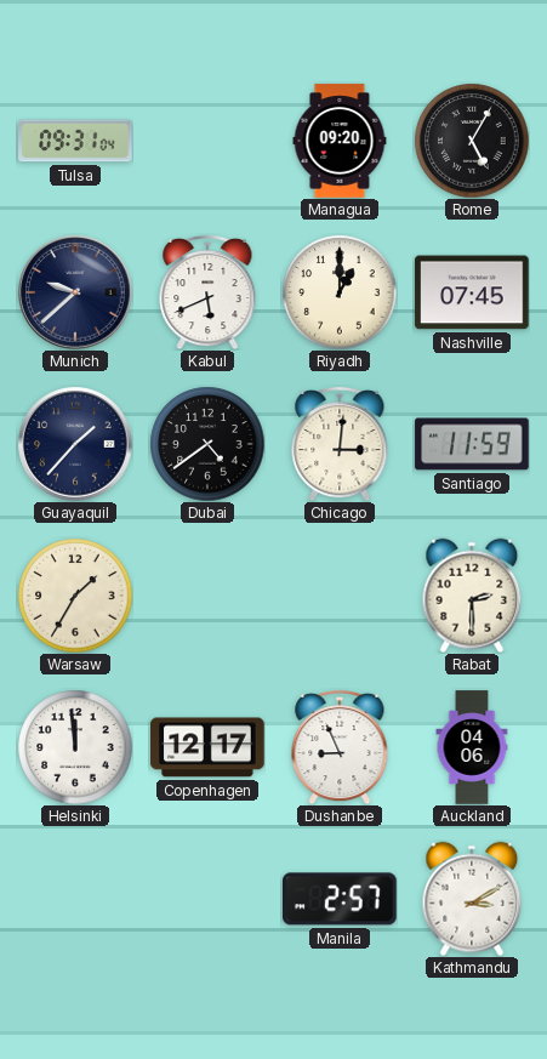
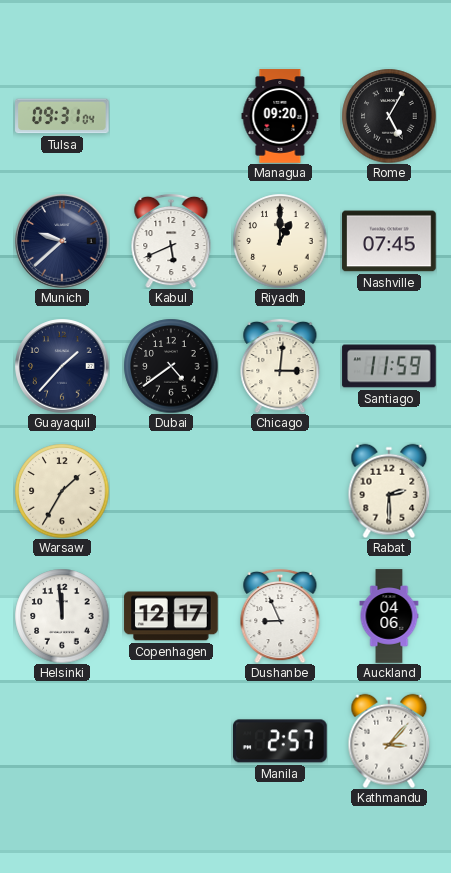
Kathmandu: 3:10 -> 3:07
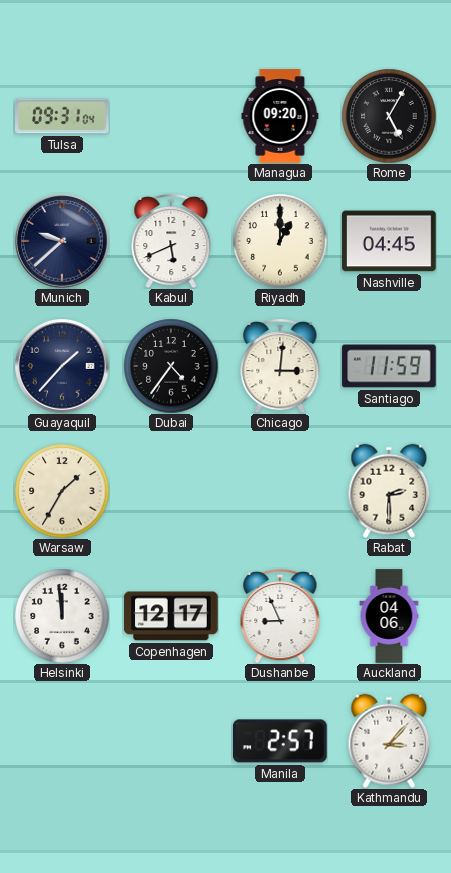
Nashville: 07:45 -> 04:45
Dubai: 4:39 -> 4:36
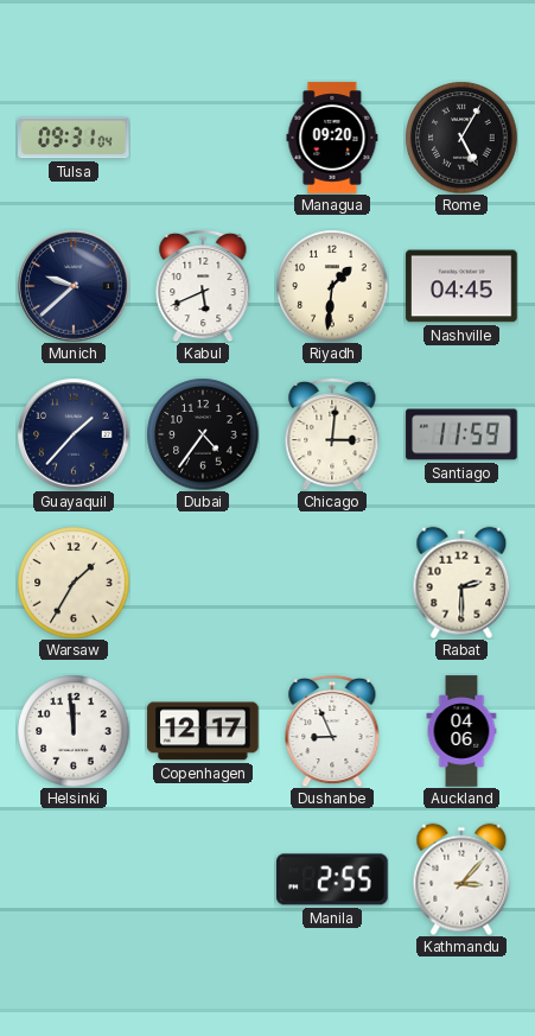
Riyadh: 1:00 -> 1:31
Manila: 2:57 -> 2:55
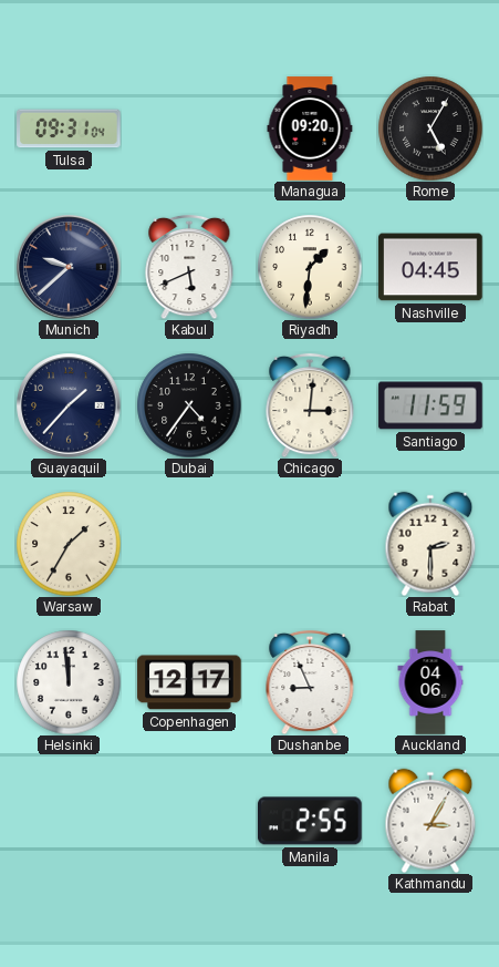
Kathmandu: 3:07 -> 3:05
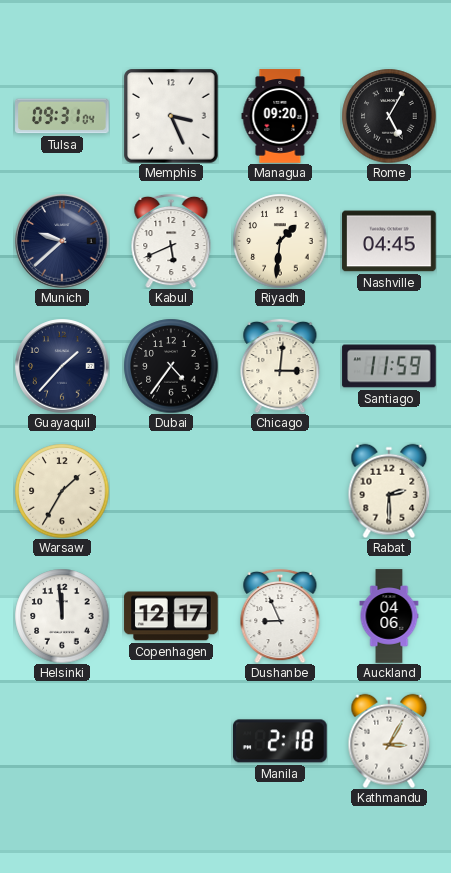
Memphis: none -> 3:26
Manila: 2:55 -> 2:18
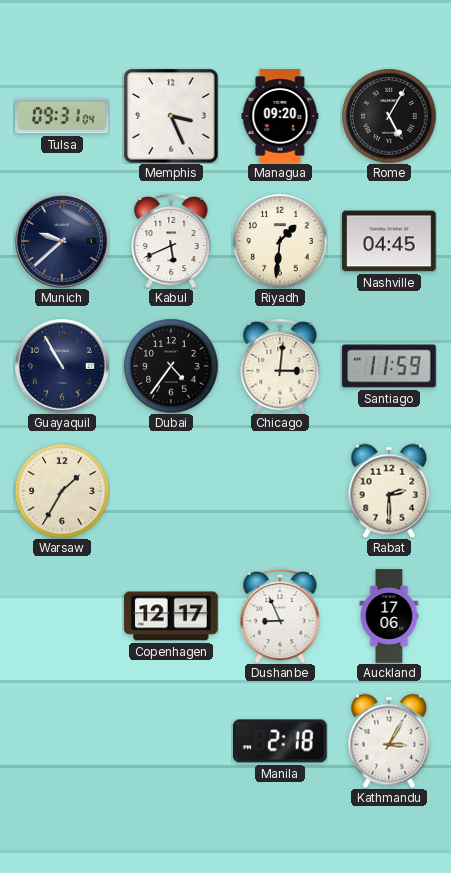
Guayaquil: 1:37 -> 10:55
Helsinki: 11:59 -> none
Auckland: 04:06 -> 17:06
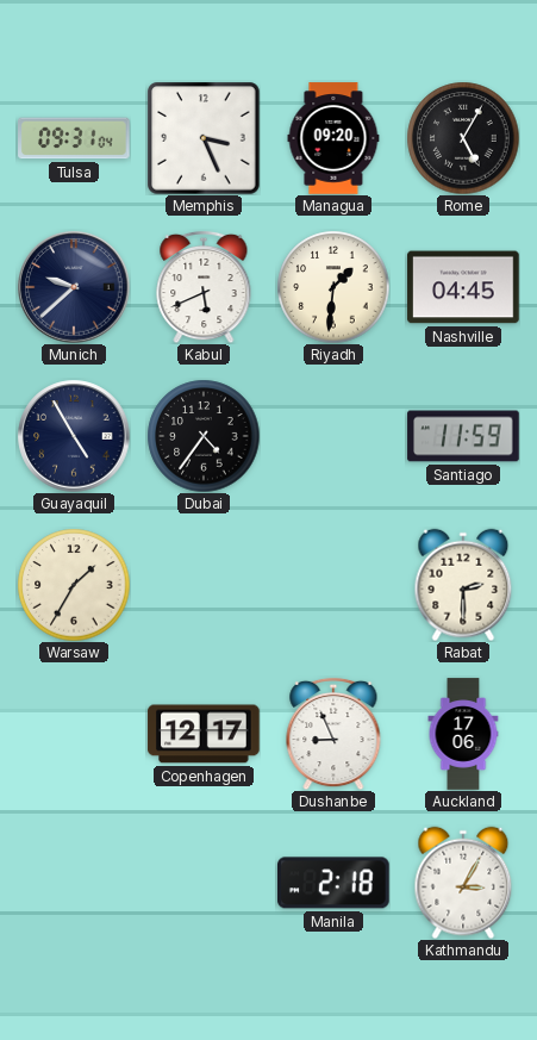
Guayaquil: 10:55 -> 4:55
Chicago: 3:01 -> none
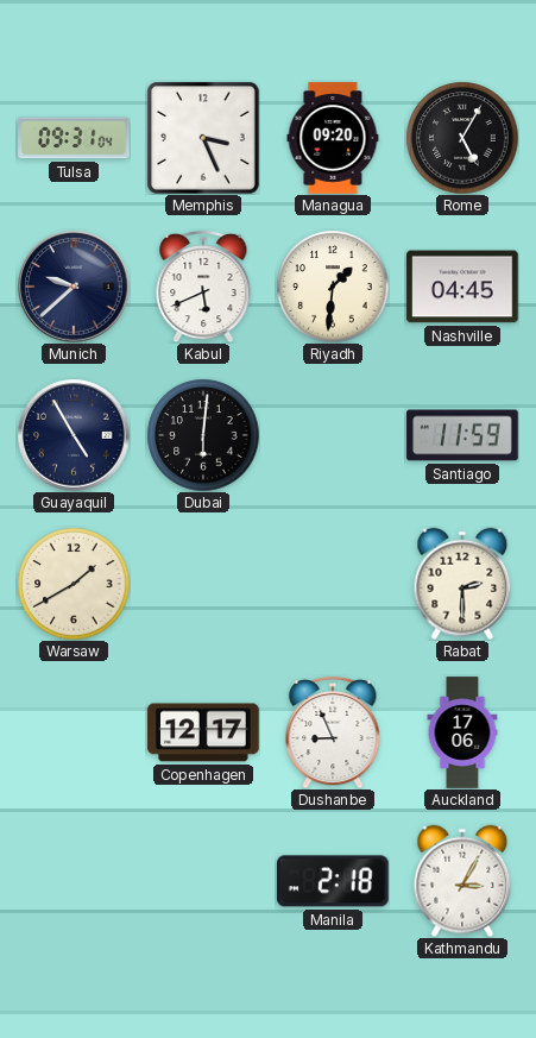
Dubai: 4:36 -> 6:01
Warsaw: 1:35 -> 1:40
